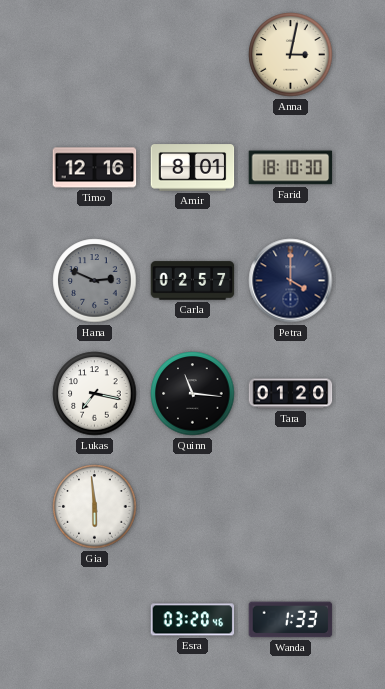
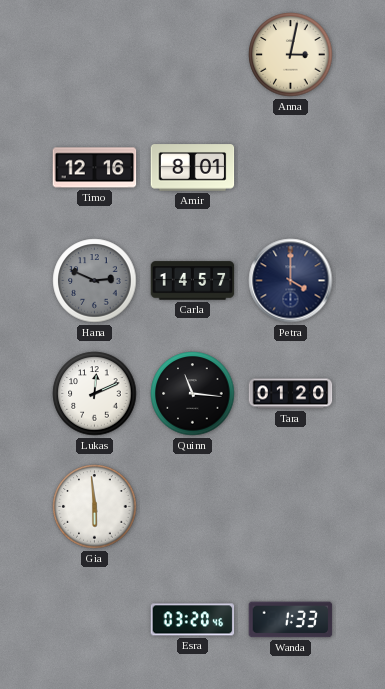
Farid: 18:10 -> none
Carla: 02:57 -> 14:57
Lukas: 7:17 -> 12:11
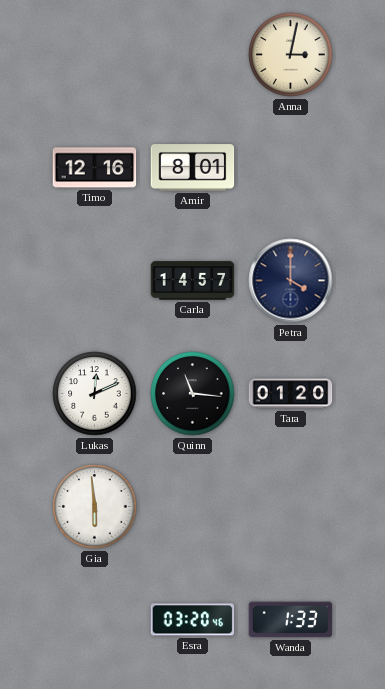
Hana: 2:49 -> none
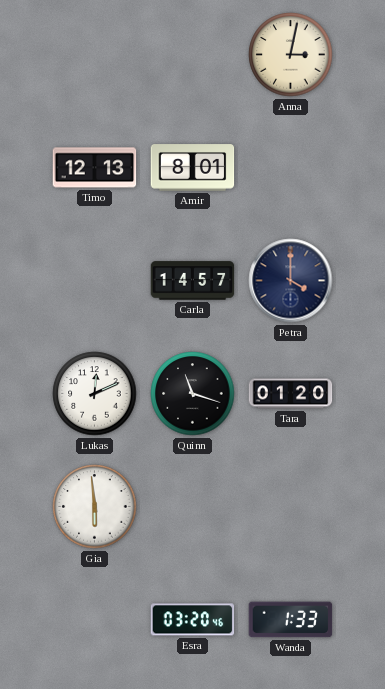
Timo: 12:16 -> 12:13
Quinn: 11:16 -> 11:18
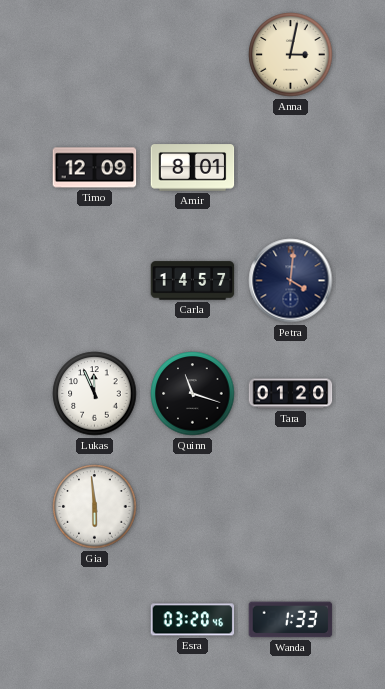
Timo: 12:13 -> 12:09
Petra: 4:00 -> 4:01
Lukas: 12:11 -> 11:56
